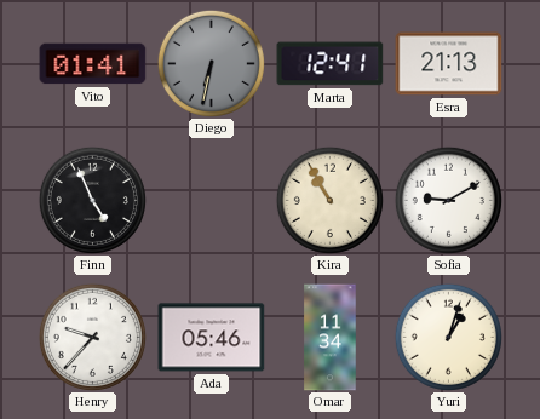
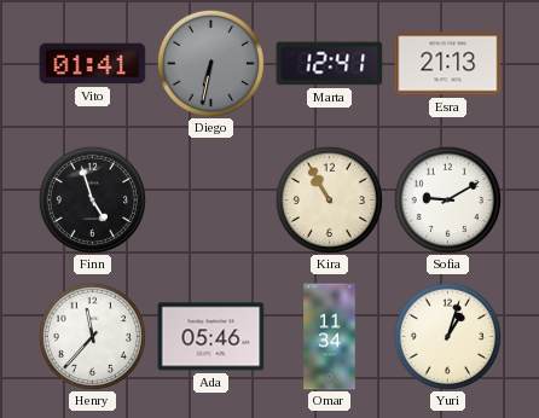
Finn: 4:56 -> 4:57
Henry: 9:37 -> 11:37
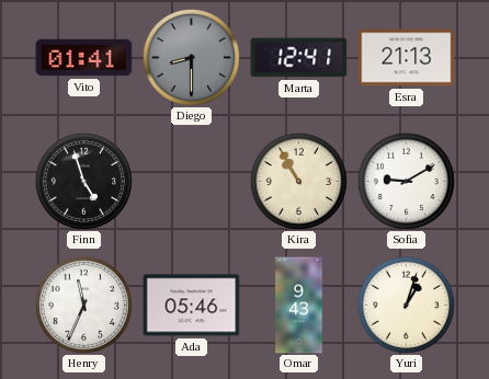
Diego: 6:32 -> 8:30
Henry: 11:37 -> 11:34
Omar: 11:34 -> 9:43
